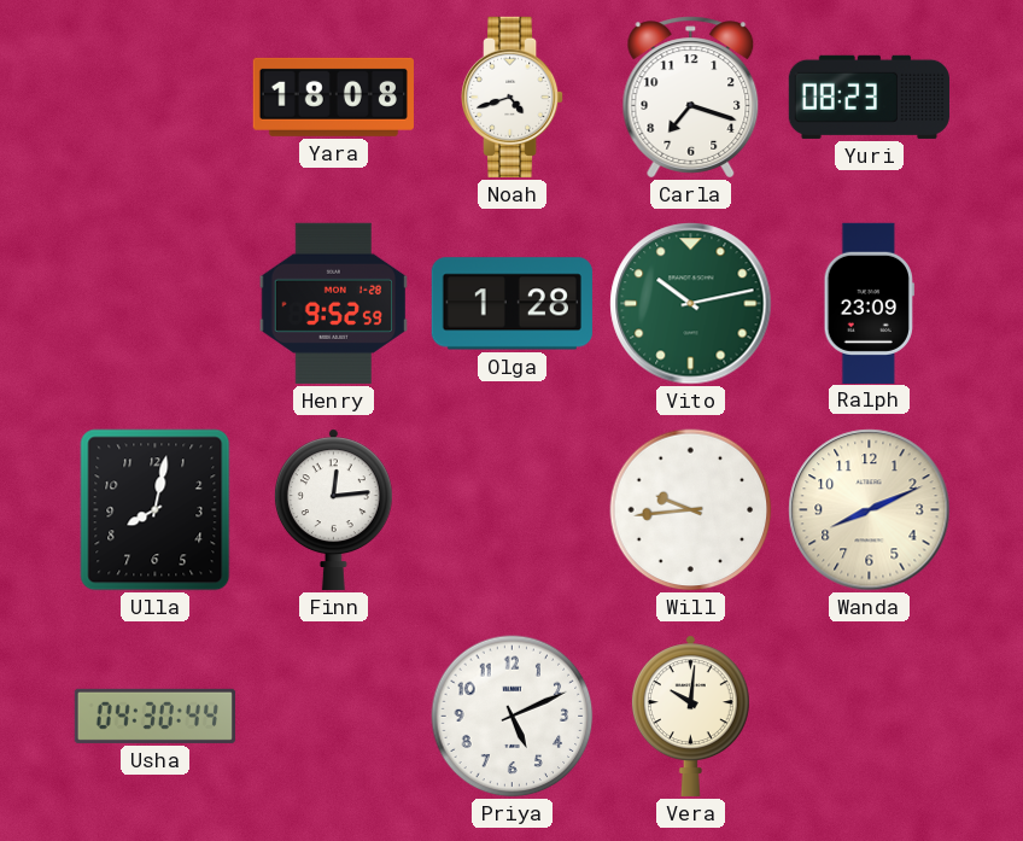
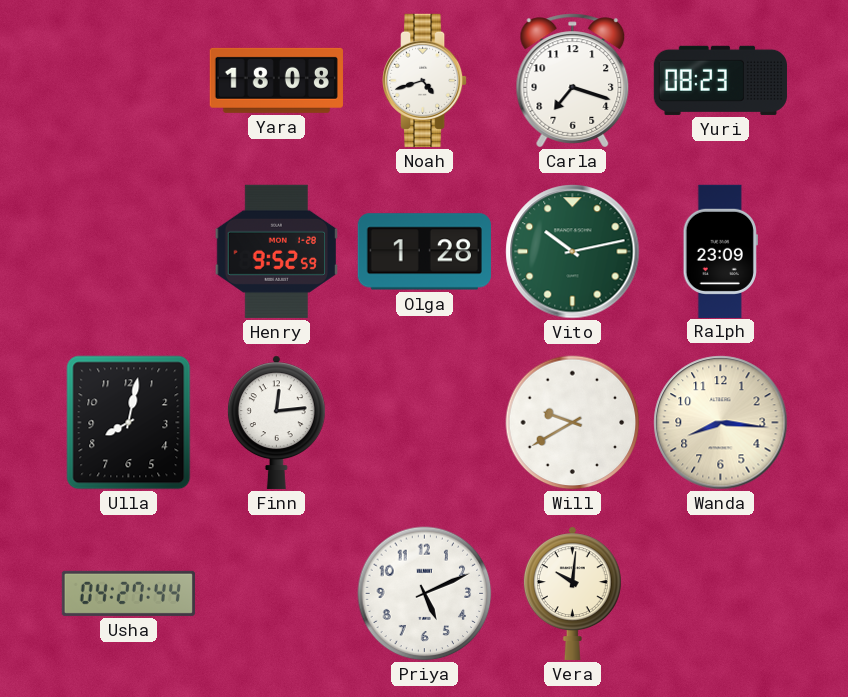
Will: 9:44 -> 9:40
Wanda: 8:11 -> 8:16
Usha: 04:30 -> 04:27
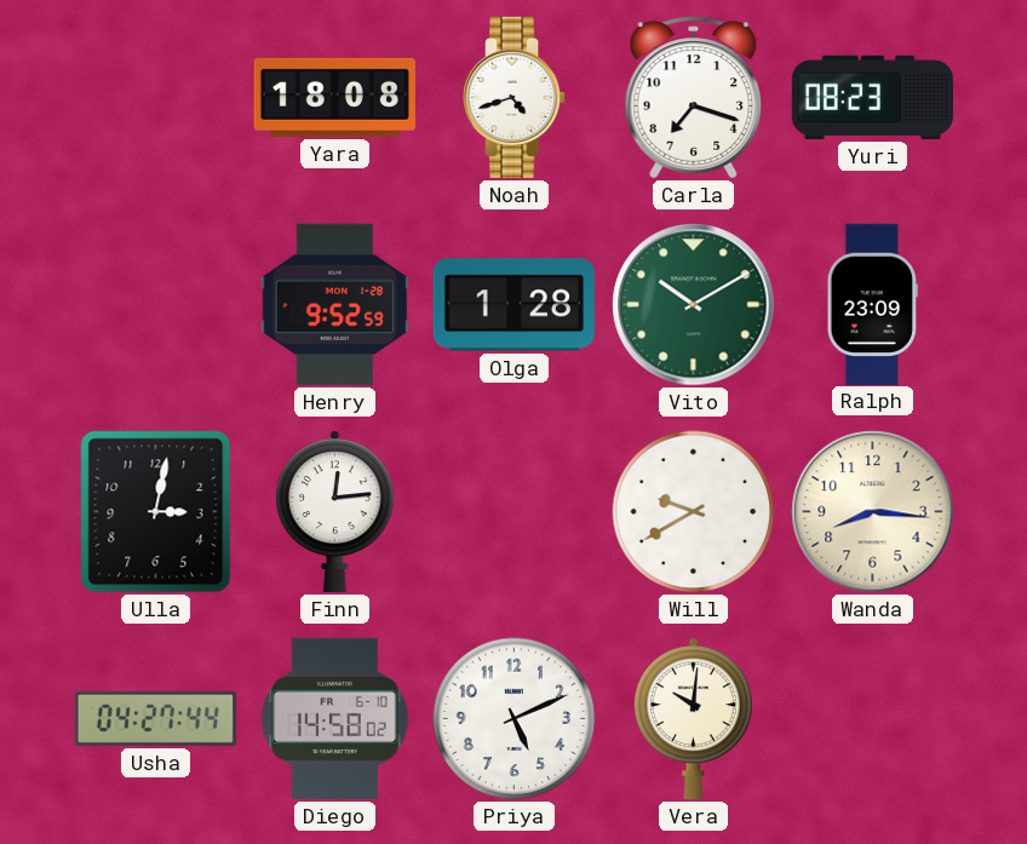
Vito: 10:13 -> 10:10
Ulla: 8:02 -> 3:02
Diego: none -> 14:58
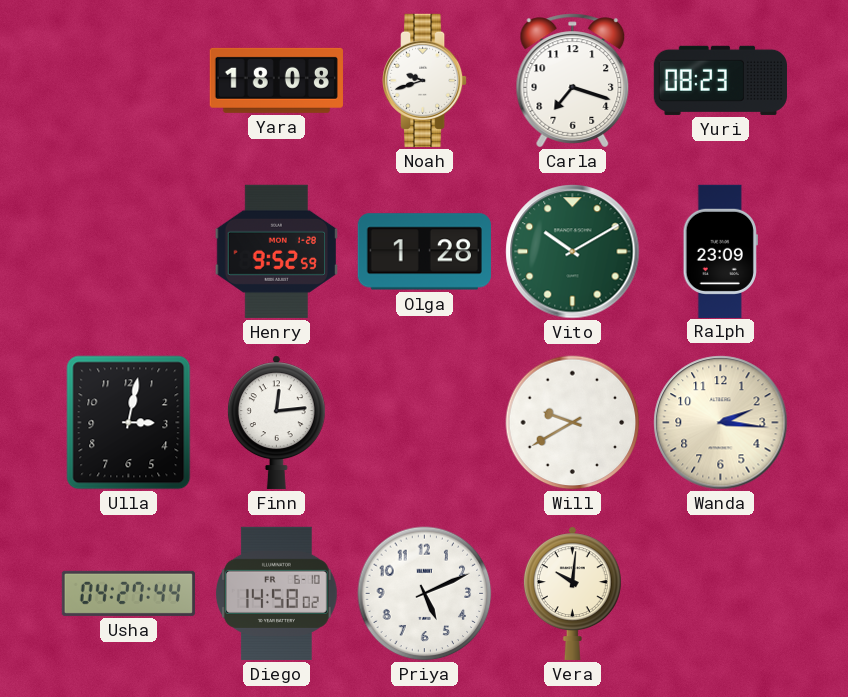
Noah: 4:42 -> 9:42
Wanda: 8:16 -> 2:16
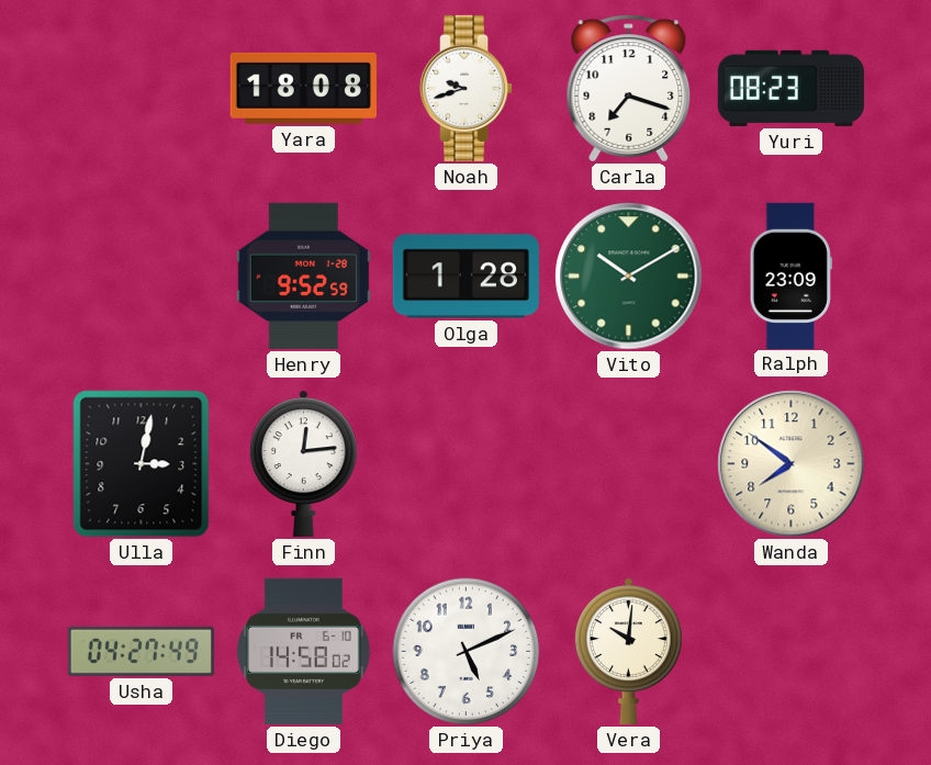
Will: 9:40 -> none
Wanda: 2:16 -> 7:51
Usha: 04:27:44 -> 04:27:49
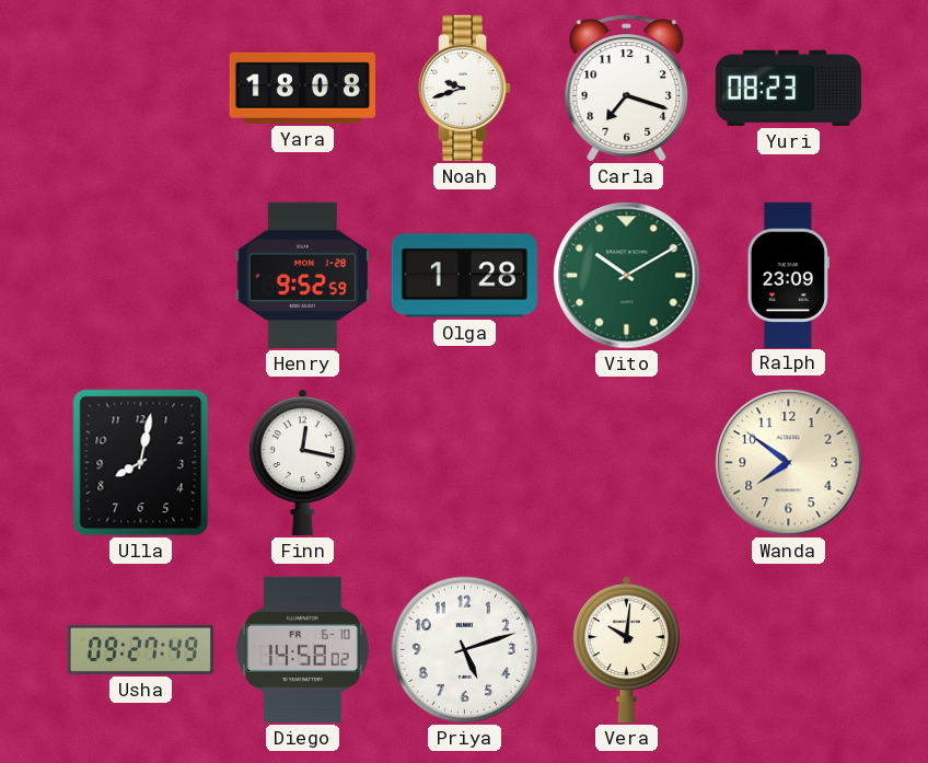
Ulla: 3:02 -> 8:02
Finn: 12:14 -> 12:17
Usha: 04:27 -> 09:27
Priya: 5:11 -> 5:12
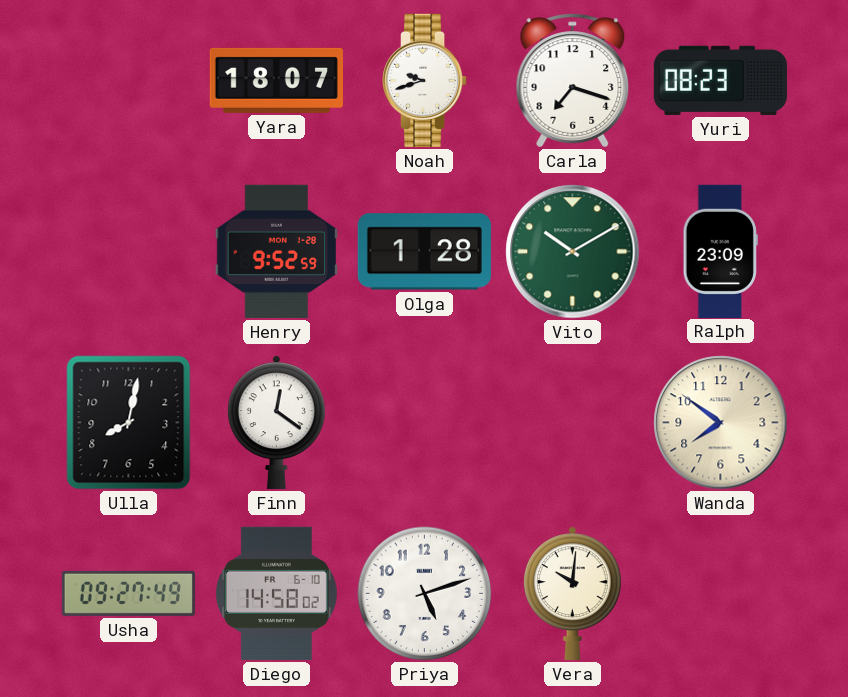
Yara: 18:08 -> 18:07
Finn: 12:17 -> 12:21
